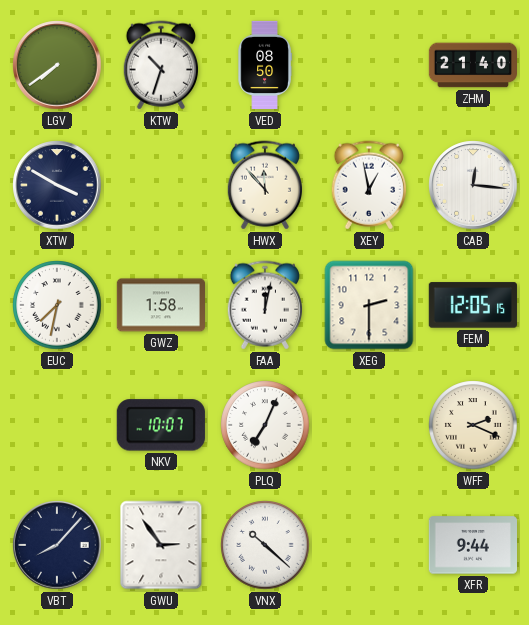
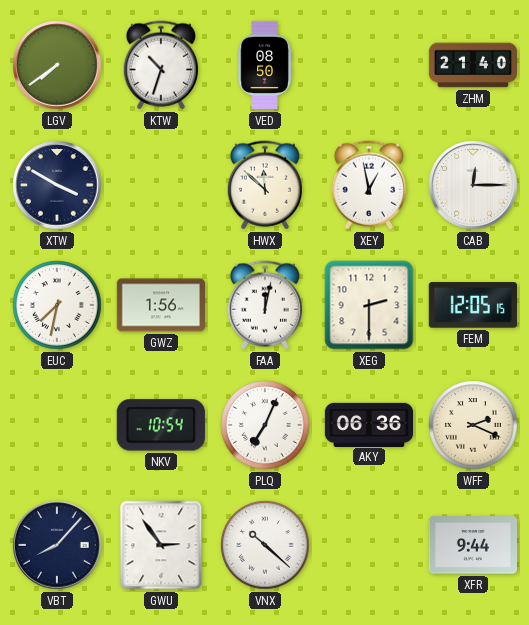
HWX: 11:53 -> 11:52
CAB: 12:16 -> 12:15
GWZ: 1:58 -> 1:56
NKV: 10:07 -> 10:54
AKY: none -> 06:36
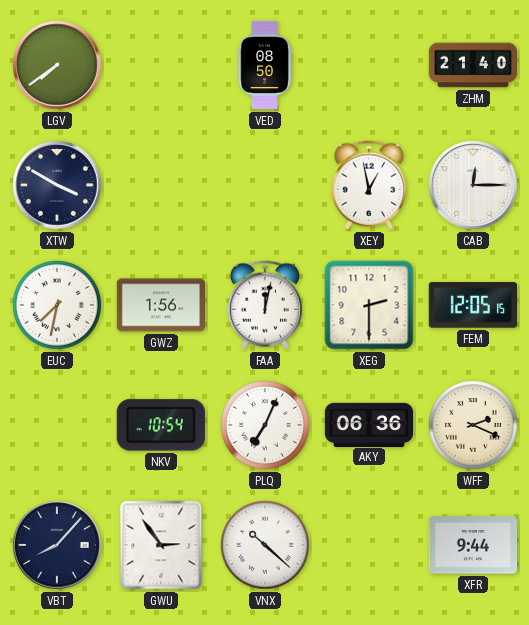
KTW: 10:33 -> none
HWX: 11:52 -> none
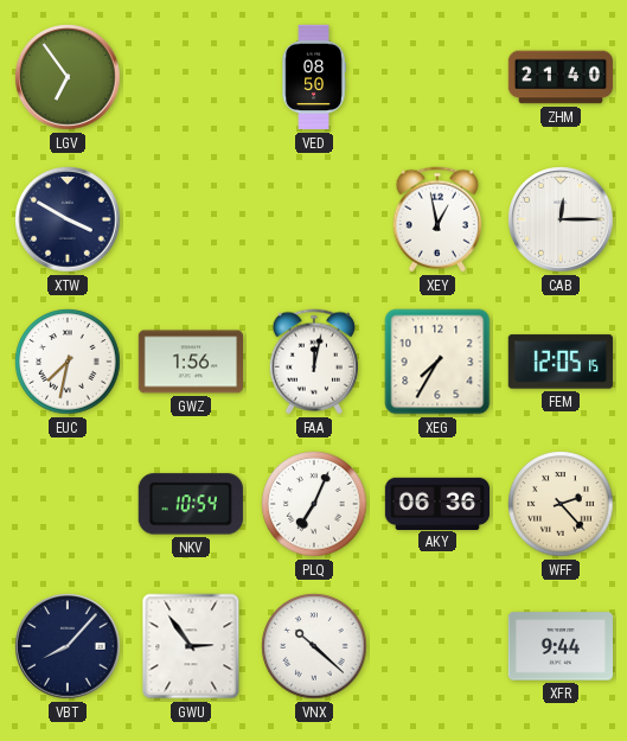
LGV: 7:39 -> 6:54
XEG: 2:30 -> 7:35
WFF: 2:19 -> 2:23
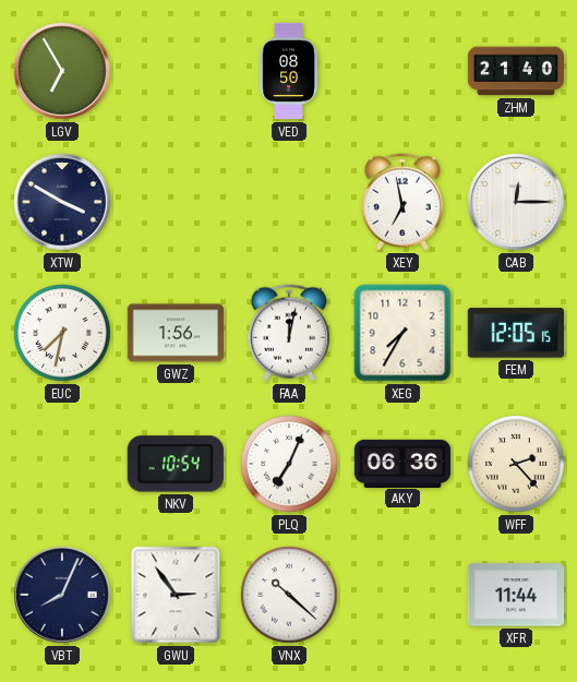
LGV: 6:54 -> 6:55
XEY: 12:58 -> 6:58
VBT: 8:07 -> 8:04
XFR: 9:44 -> 11:44
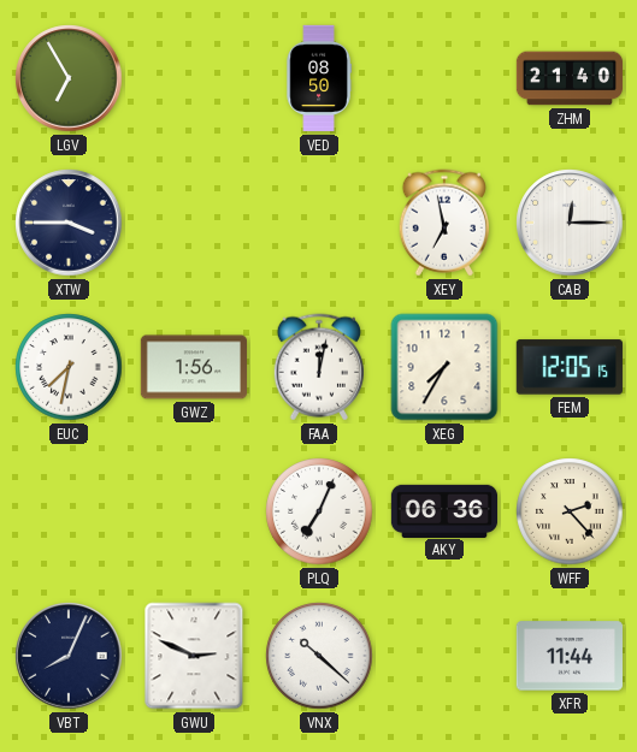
XTW: 3:50 -> 3:45
NKV: 10:54 -> none
GWU: 2:54 -> 2:49
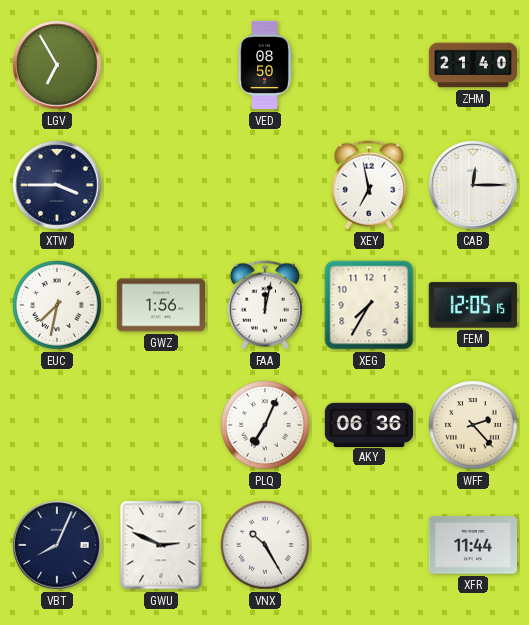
VNX: 10:22 -> 10:25
